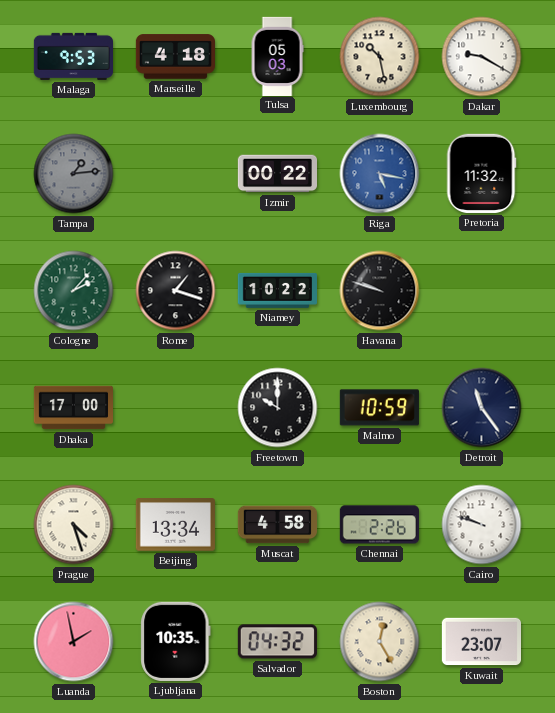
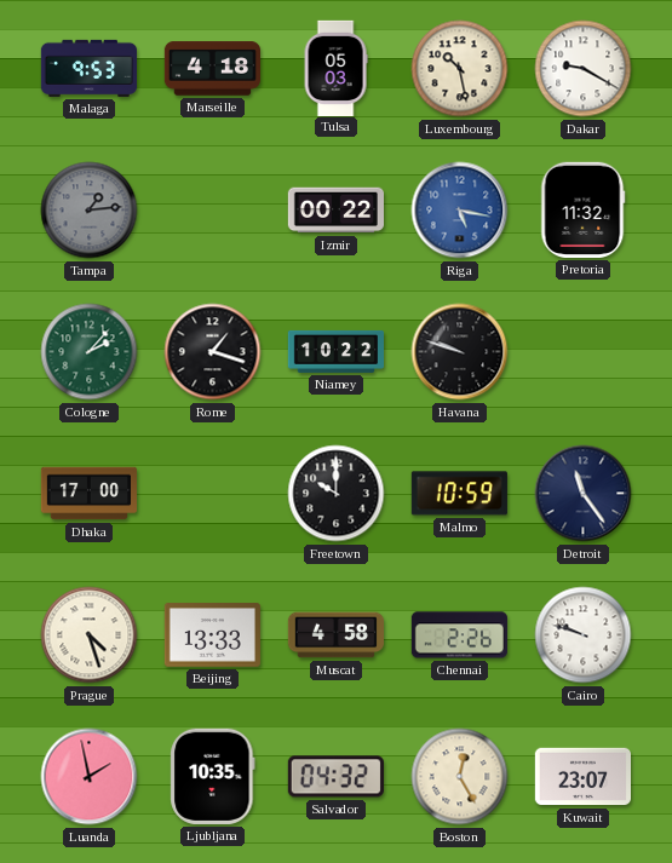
Beijing: 13:34 -> 13:33
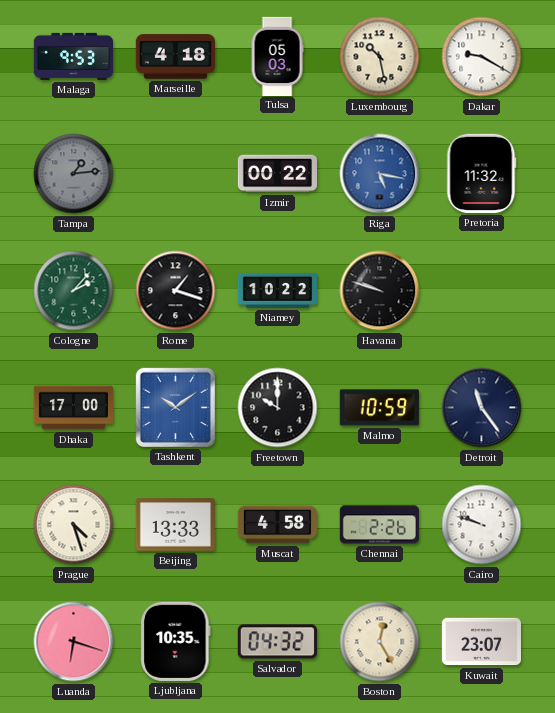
Tashkent: none -> 10:09
Luanda: 1:58 -> 6:18
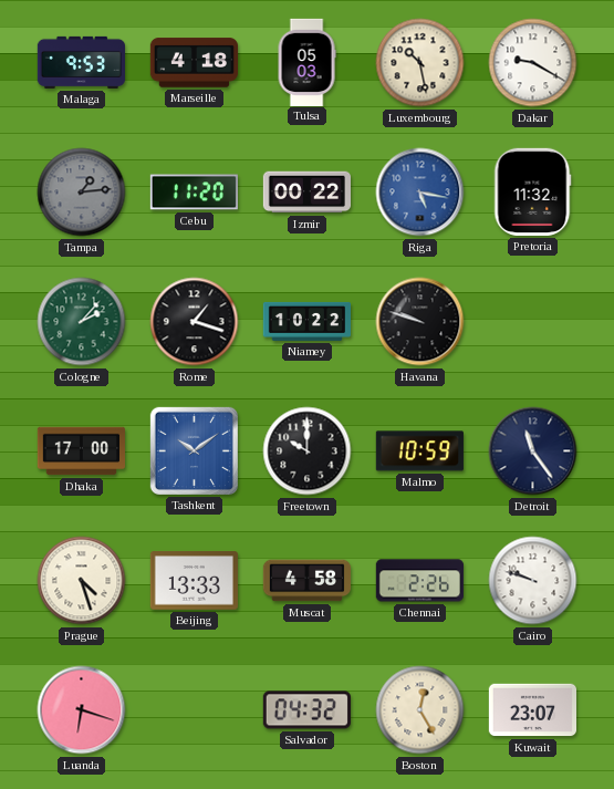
Cebu: none -> 11:20
Ljubljana: 10:35 -> none
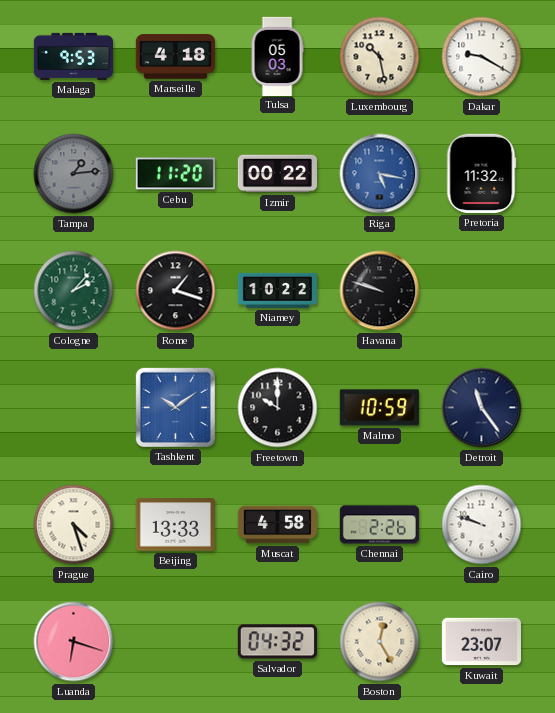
Dhaka: 17:00 -> none
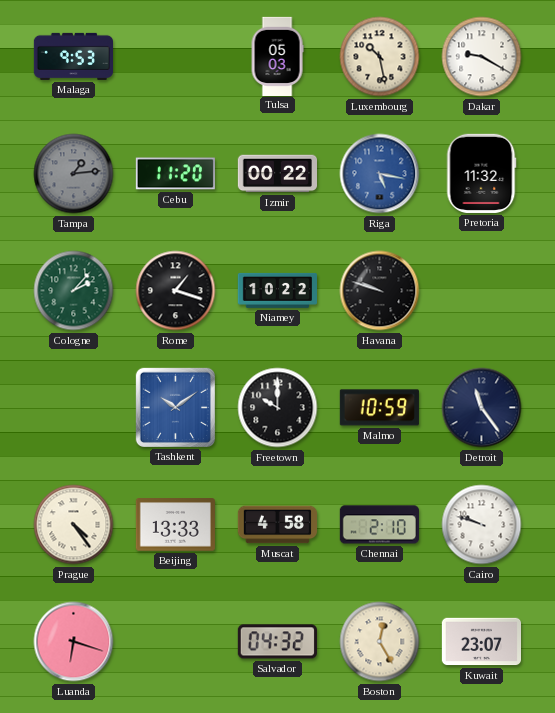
Marseille: 4:18 -> none
Prague: 4:27 -> 4:24
Chennai: 2:26 -> 2:10
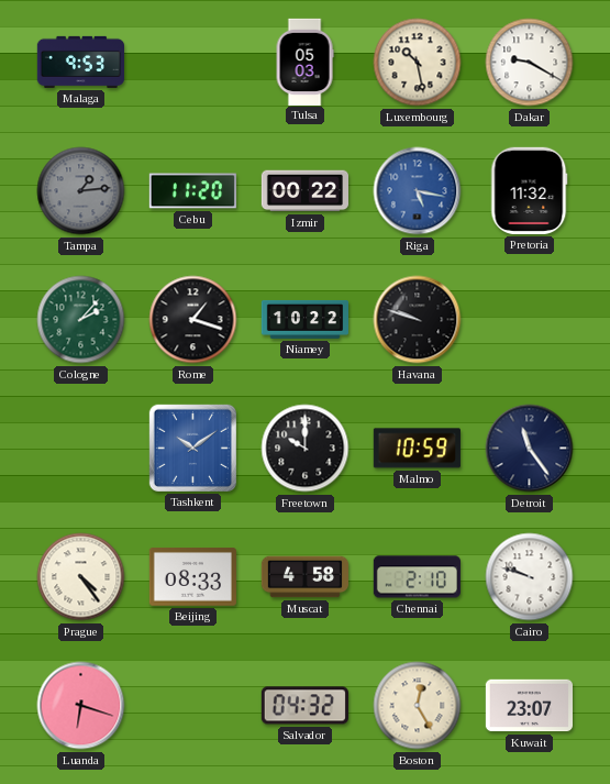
Beijing: 13:33 -> 08:33
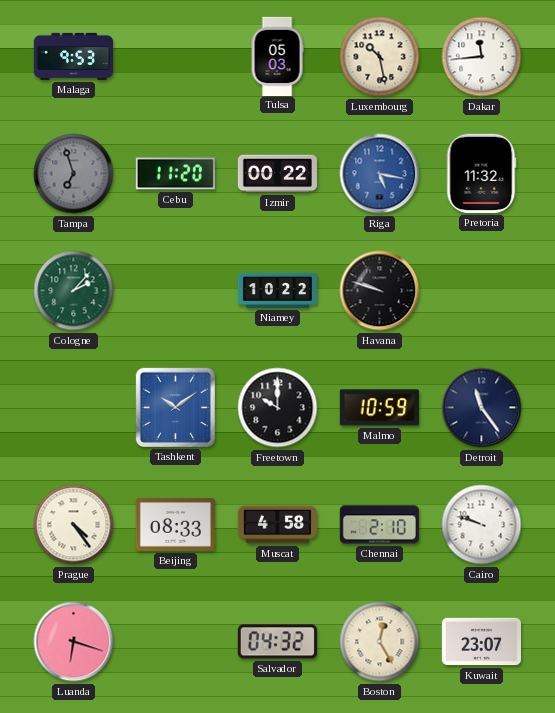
Dakar: 9:20 -> 11:44
Tampa: 1:14 -> 6:57
Rome: 1:18 -> none
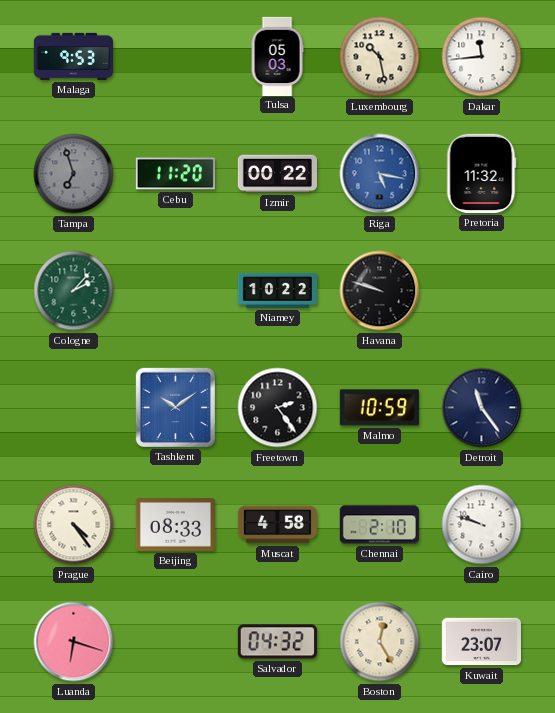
Freetown: 10:00 -> 2:24
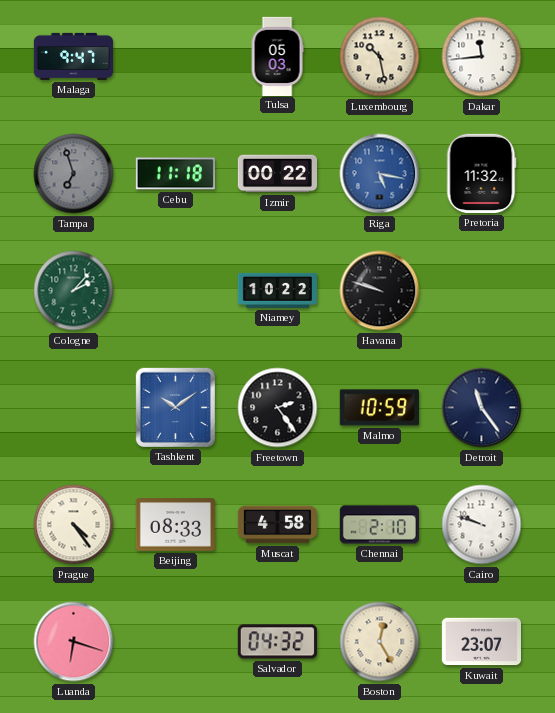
Malaga: 9:53 -> 9:47
Cebu: 11:20 -> 11:18
